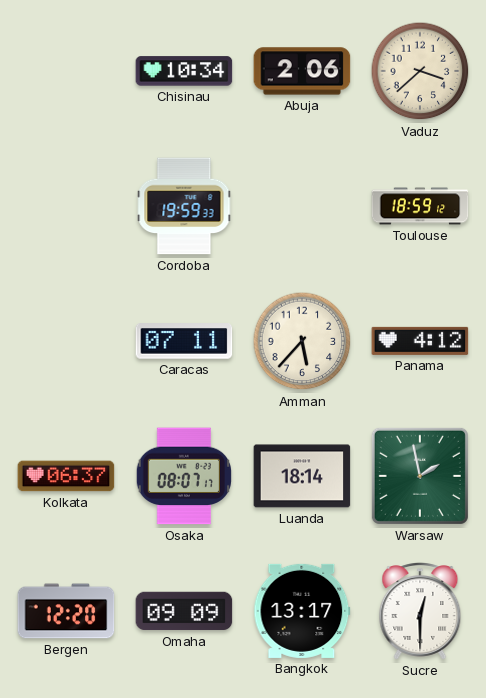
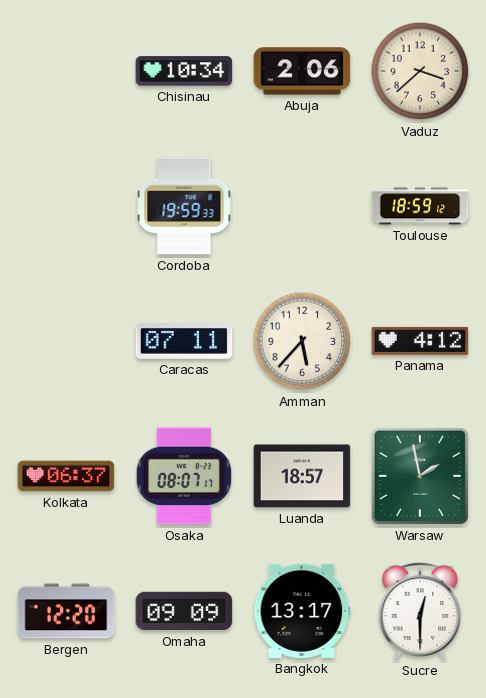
Luanda: 18:14 -> 18:57
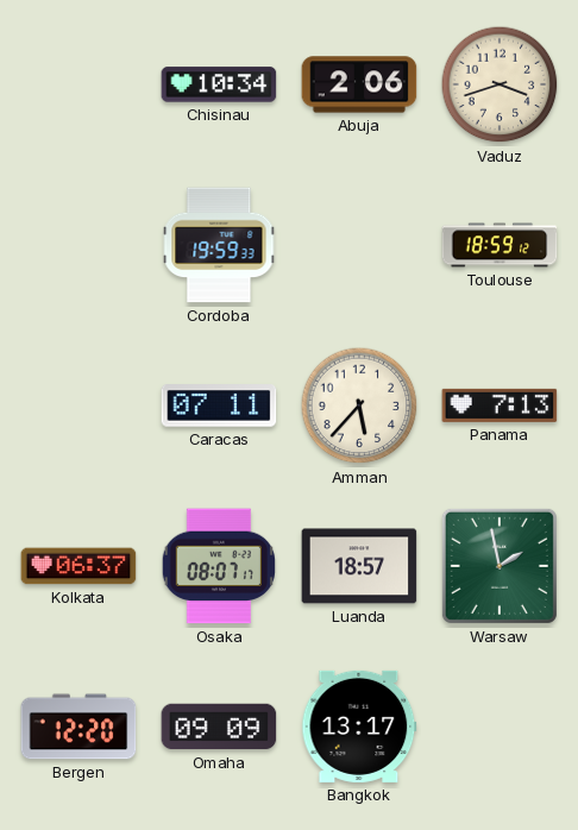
Vaduz: 3:38 -> 3:42
Panama: 4:12 -> 7:13
Sucre: 12:30 -> none
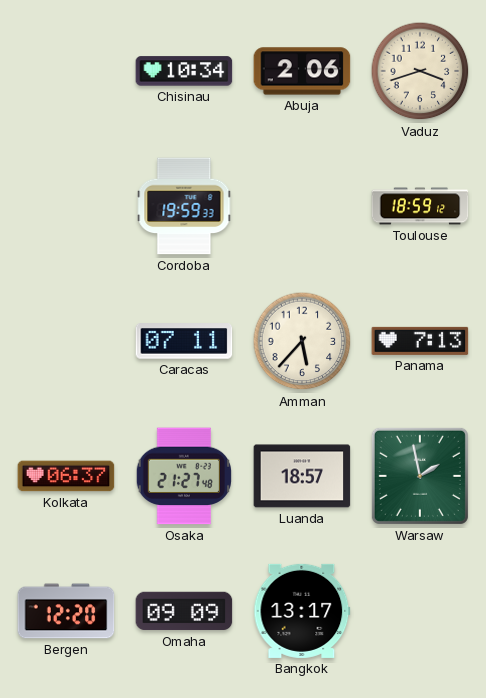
Osaka: 08:07 -> 21:27
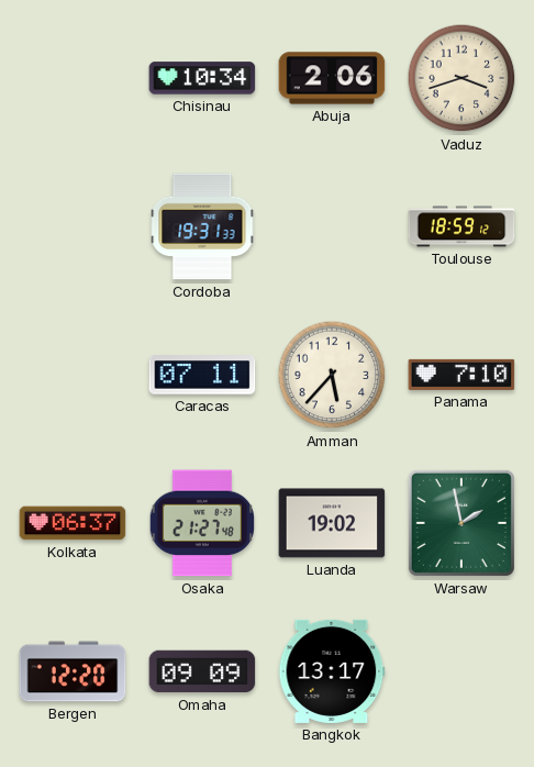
Cordoba: 19:59 -> 19:31
Panama: 7:13 -> 7:10
Luanda: 18:57 -> 19:02
